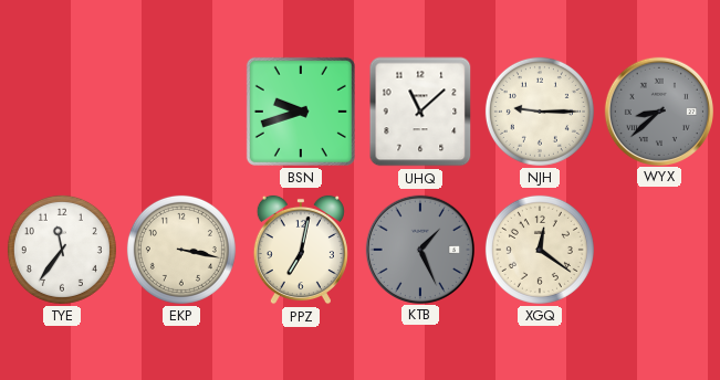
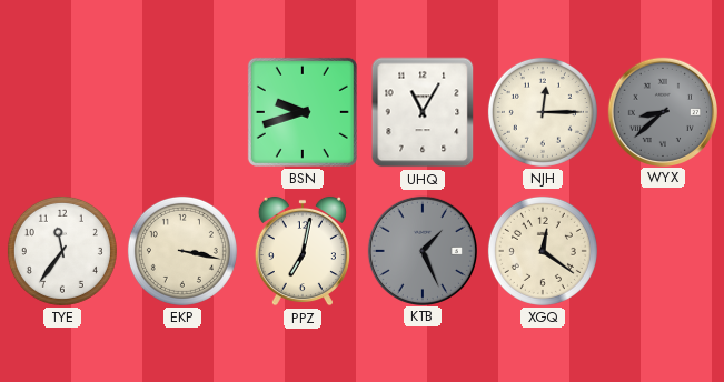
UHQ: 11:08 -> 11:05
NJH: 9:15 -> 12:15
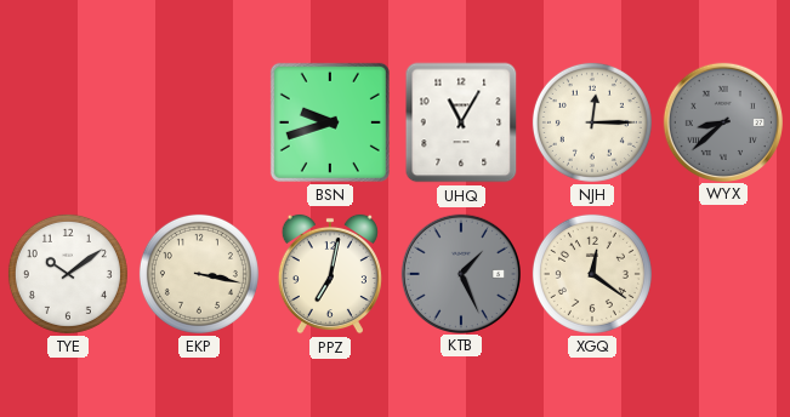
TYE: 11:36 -> 10:09
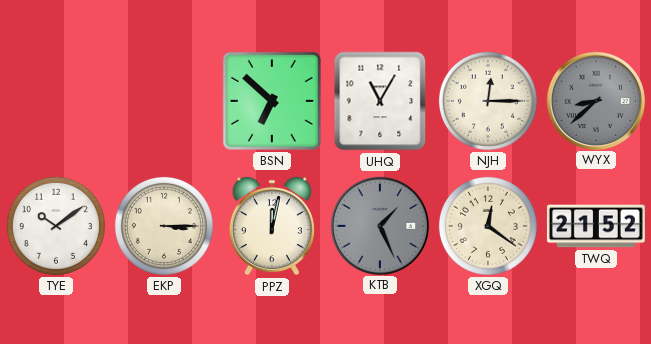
BSN: 9:42 -> 6:52
EKP: 3:17 -> 3:15
PPZ: 7:02 -> 12:02
TWQ: none -> 21:52
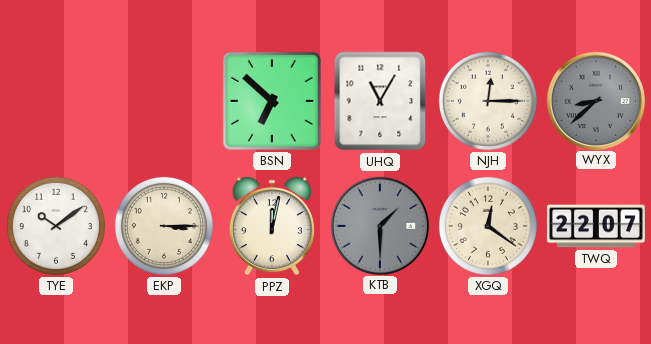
KTB: 1:26 -> 1:30
TWQ: 21:52 -> 22:07
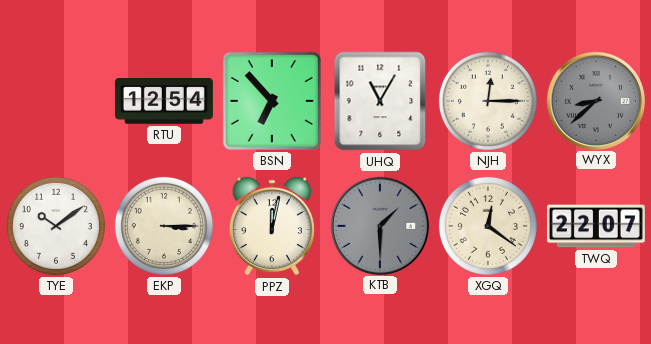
RTU: none -> 12:54
BSN: 6:52 -> 6:53
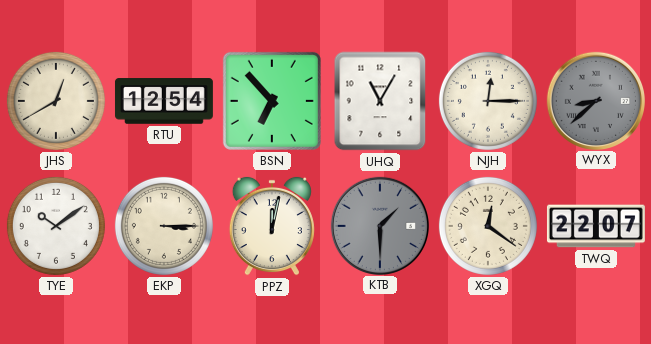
JHS: none -> 12:40
